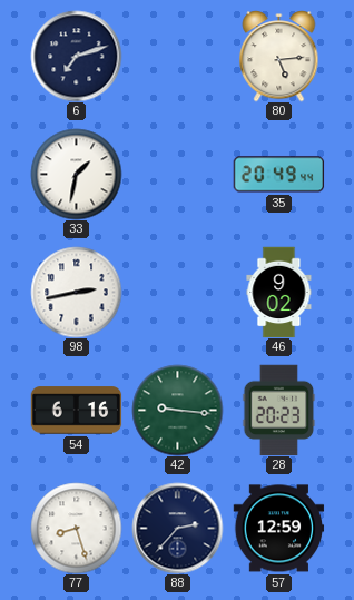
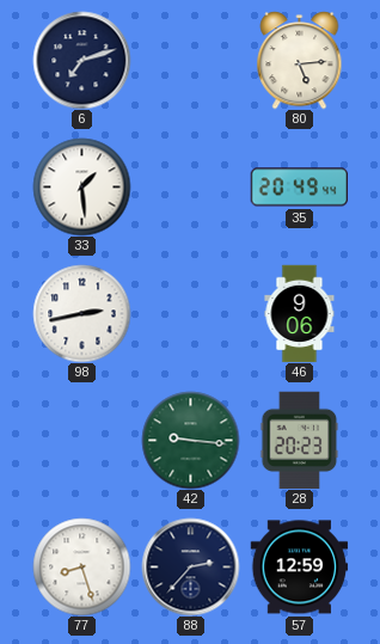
33: 1:32 -> 1:29
46: 9:02 -> 9:06
54: 6:16 -> none
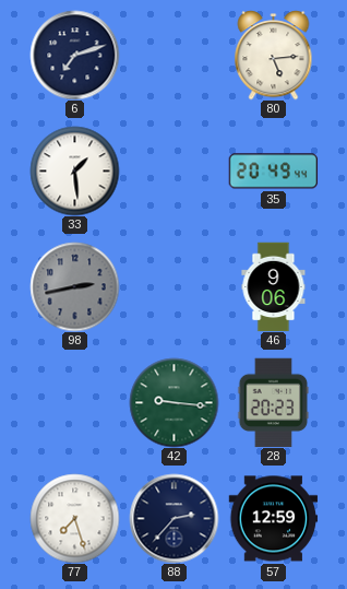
98 dial: white -> grey
77: 8:27 -> 7:27
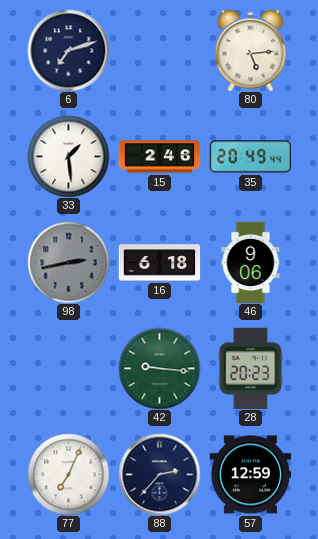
15: none -> 2:46
16: none -> 6:18
77: 7:27 -> 7:04
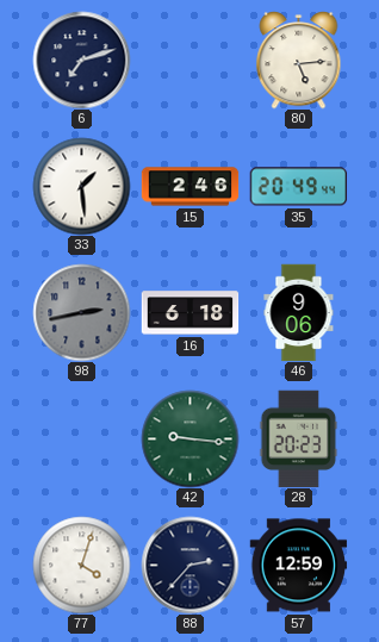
77: 7:04 -> 4:03
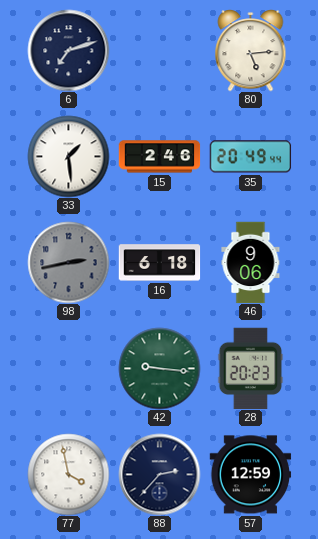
77: 4:03 -> 3:58
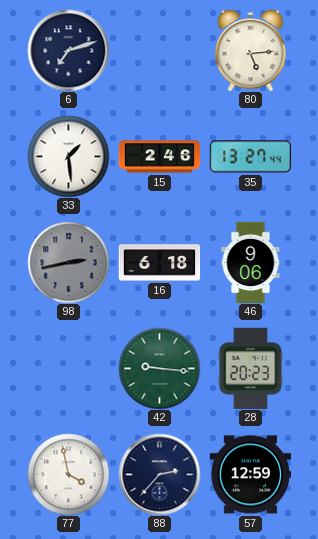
35: 20:49 -> 13:27
